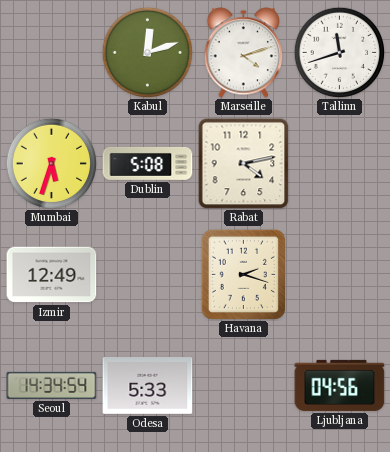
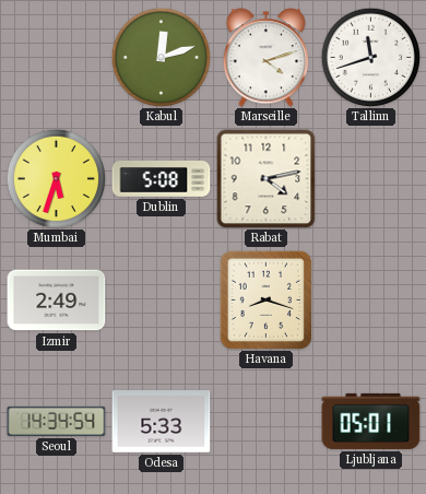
Izmir: 12:49 -> 2:49
Havana: 2:18 -> 8:18
Ljubljana: 04:56 -> 05:01
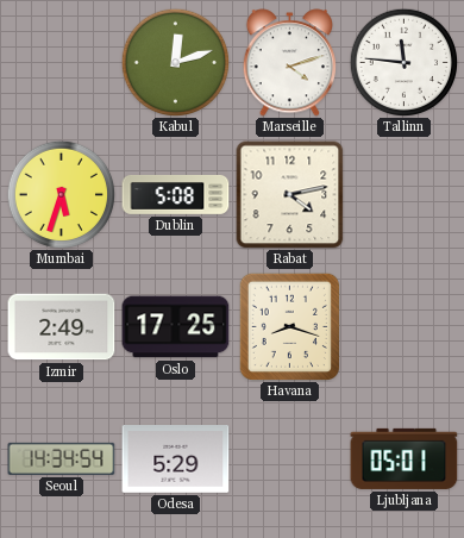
Tallinn: 11:42 -> 11:46
Oslo: none -> 17:25
Odesa: 5:33 -> 5:29
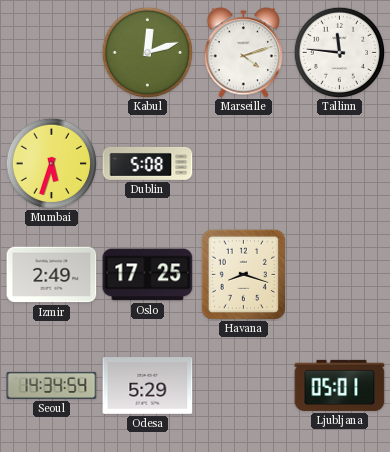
Rabat: 4:13 -> none
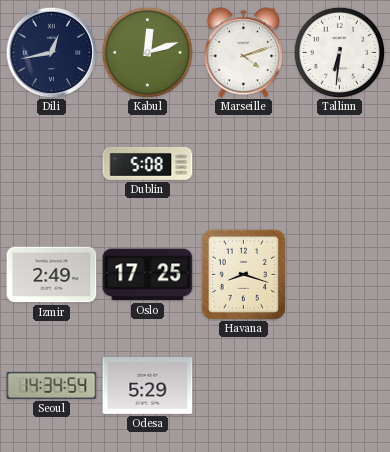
Dili: none -> 12:43
Tallinn: 11:46 -> 6:31
Mumbai: 5:33 -> none
Ljubljana: 05:01 -> none
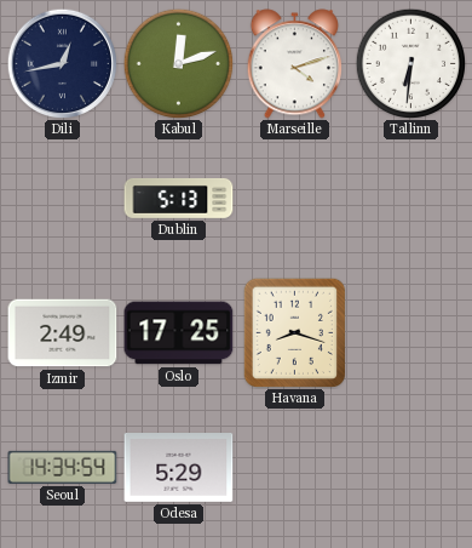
Dublin: 5:08 -> 5:13
